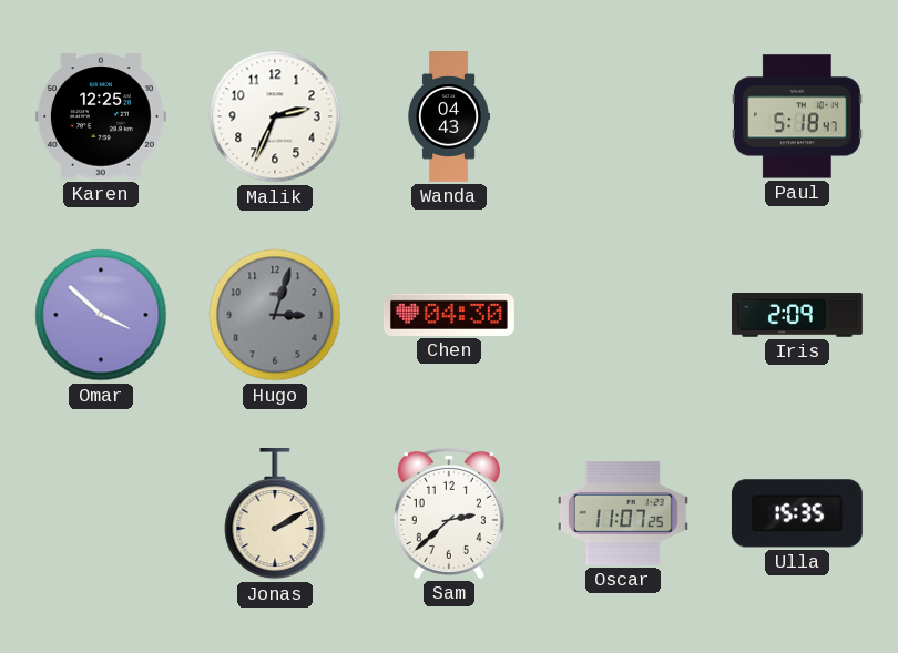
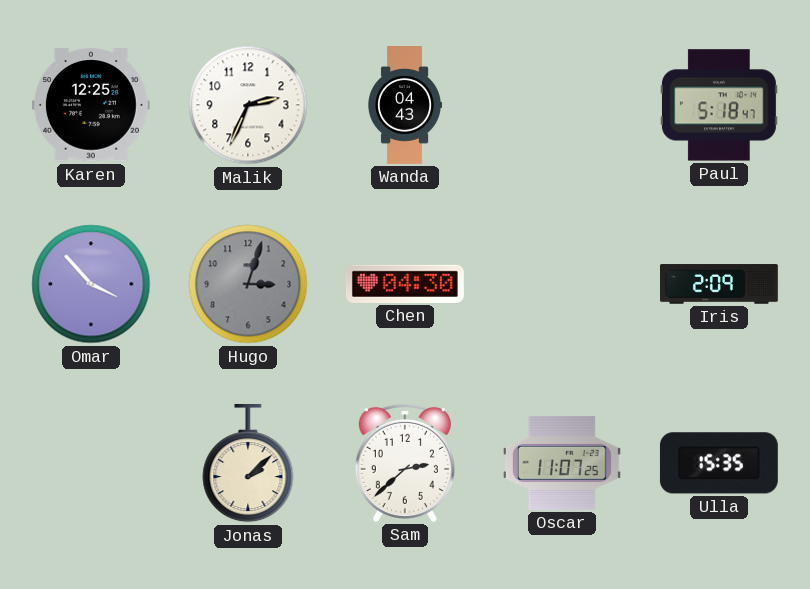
Omar: 3:52 -> 3:53
Jonas: 2:10 -> 2:08
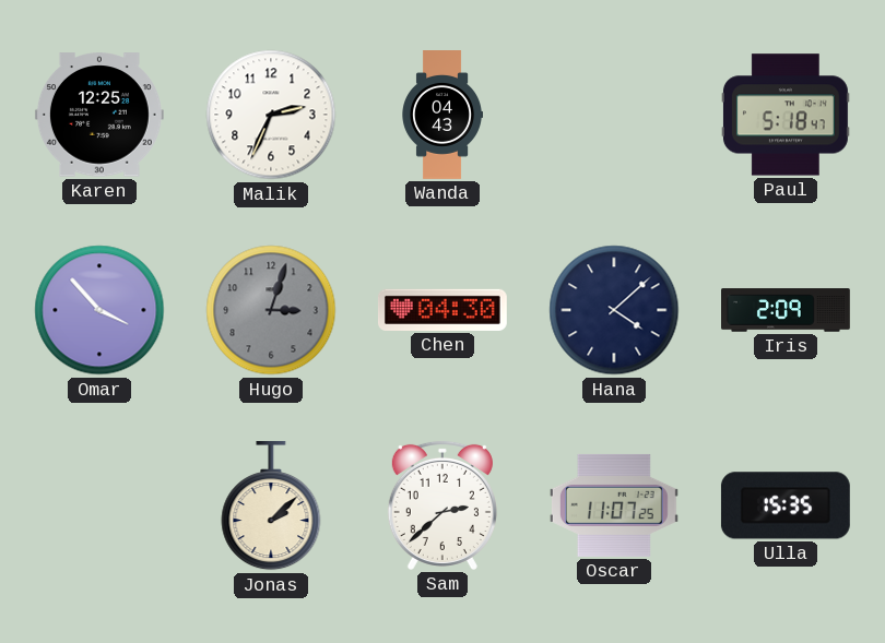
Hana: none -> 4:08
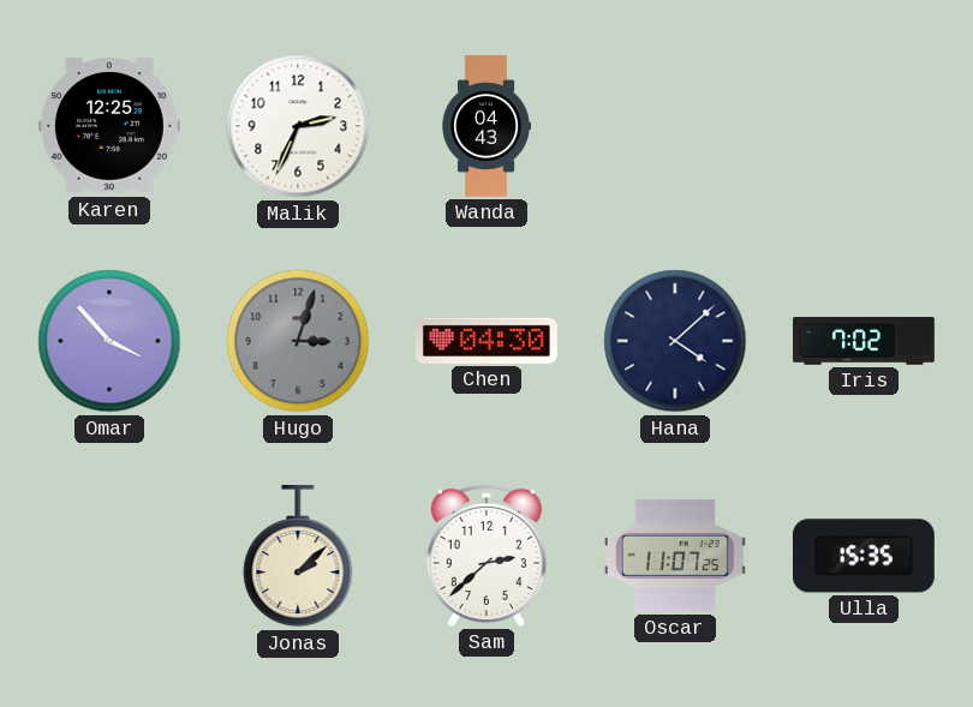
Paul: 5:18 -> none
Iris: 2:09 -> 7:02
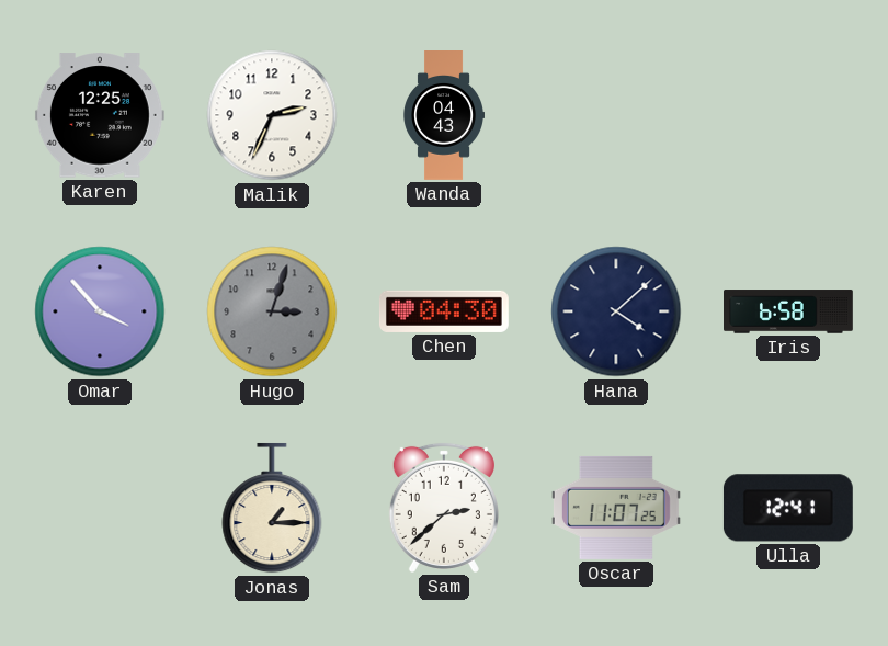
Iris: 7:02 -> 6:58
Jonas: 2:08 -> 1:15
Ulla: 15:35 -> 12:41
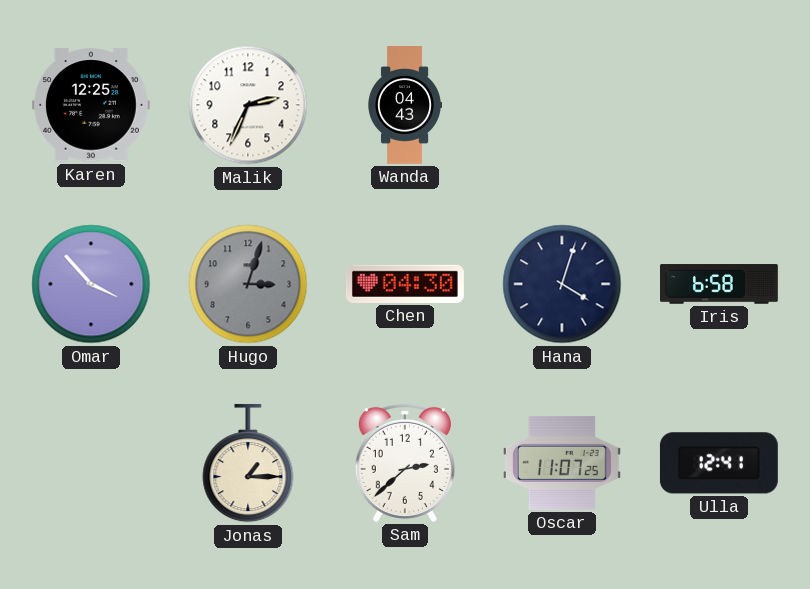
Hana: 4:08 -> 4:03
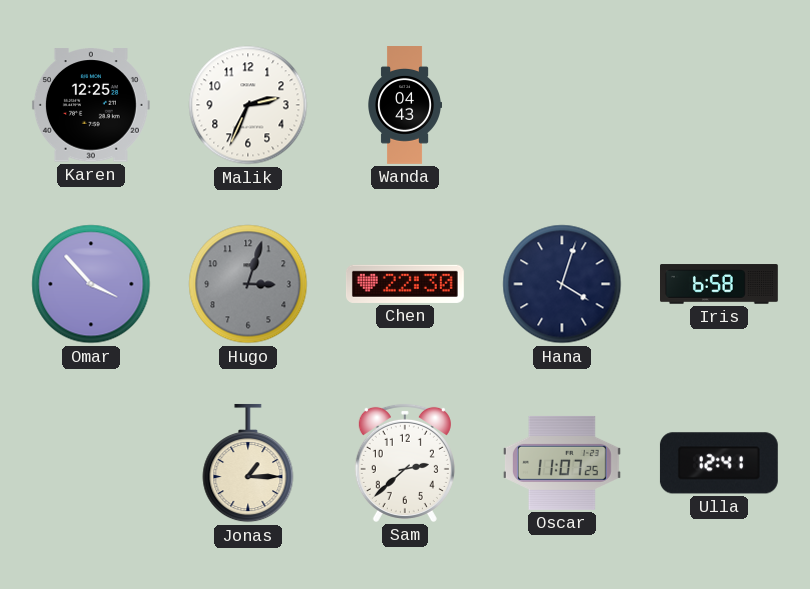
Chen: 04:30 -> 22:30
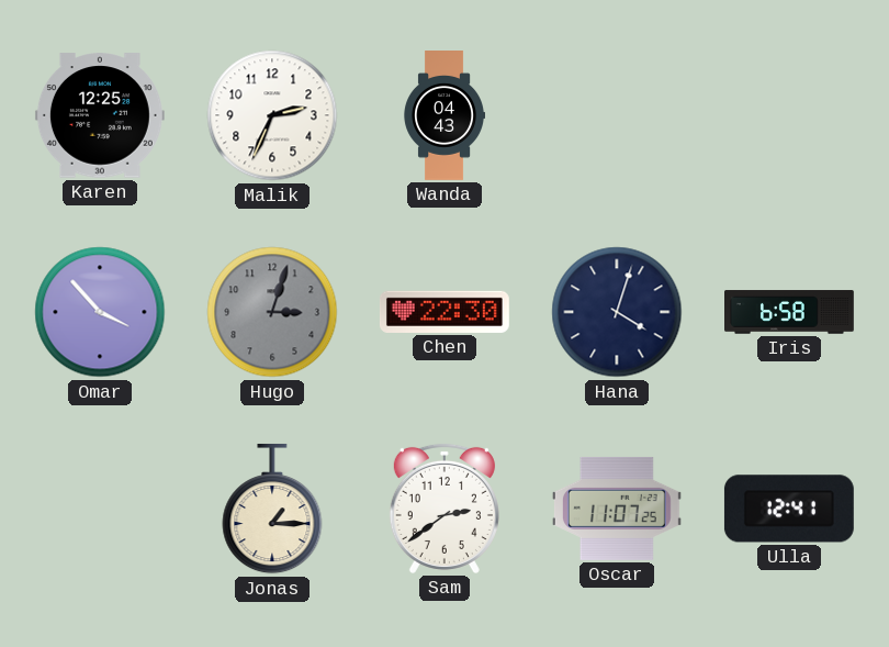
Sam: 2:38 -> 2:39
